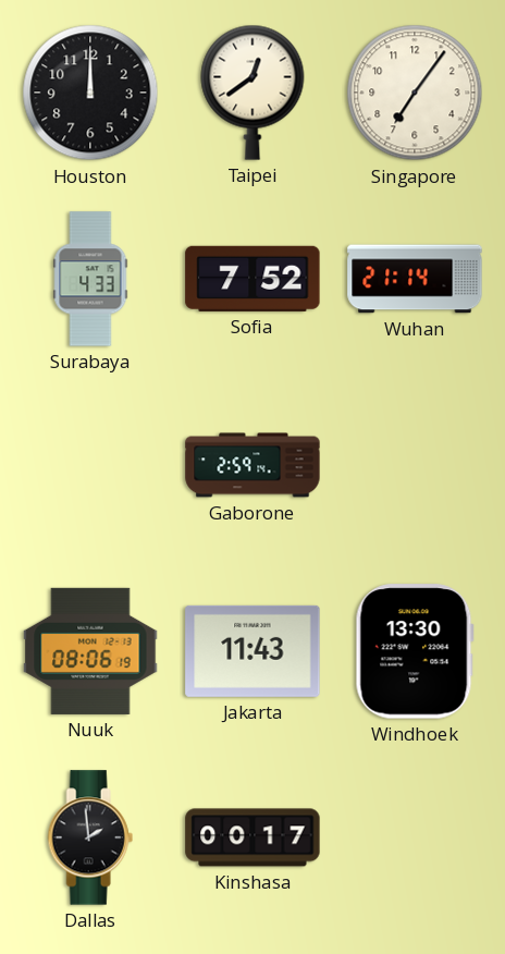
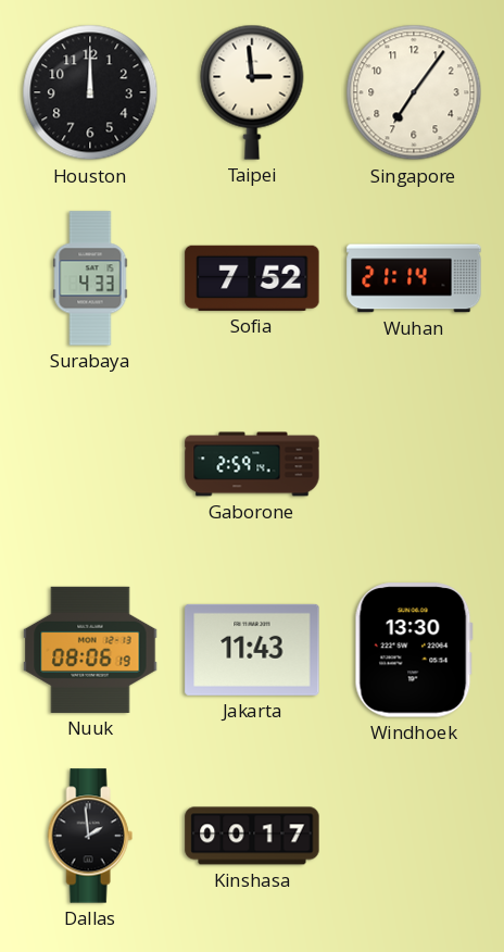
Taipei: 12:39 -> 2:59
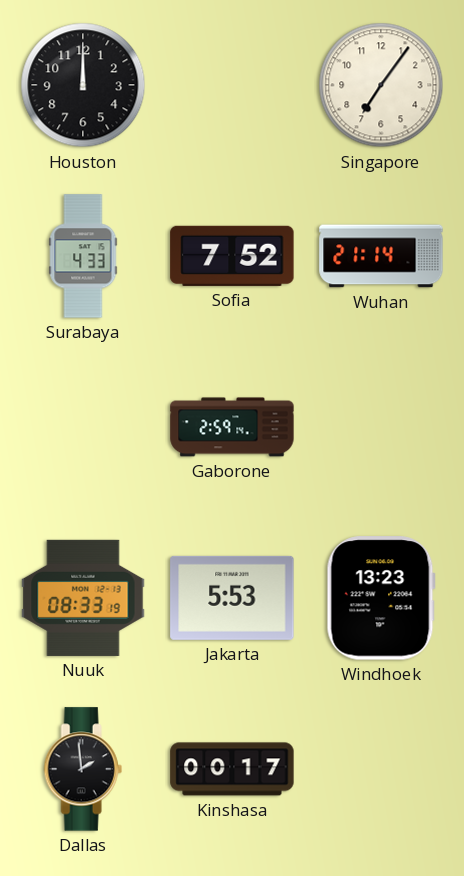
Taipei: 2:59 -> none
Nuuk: 08:06 -> 08:33
Jakarta: 11:43 -> 5:53
Windhoek: 13:30 -> 13:23
